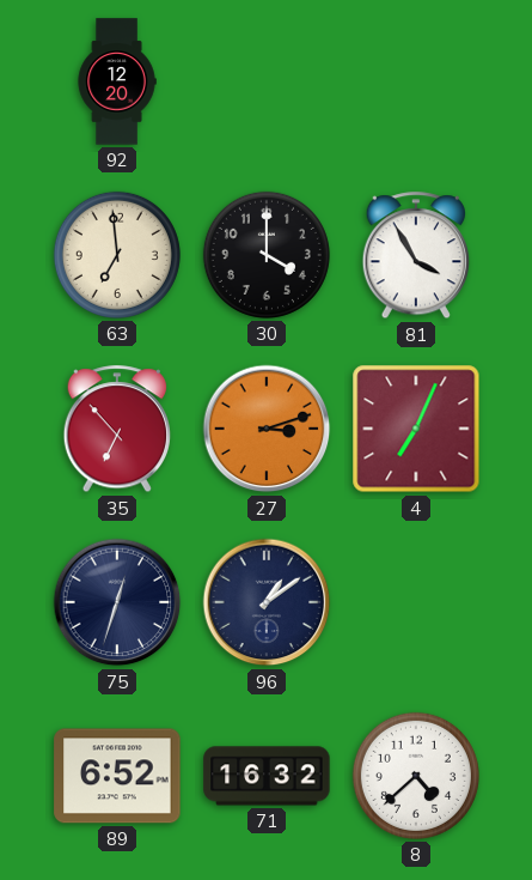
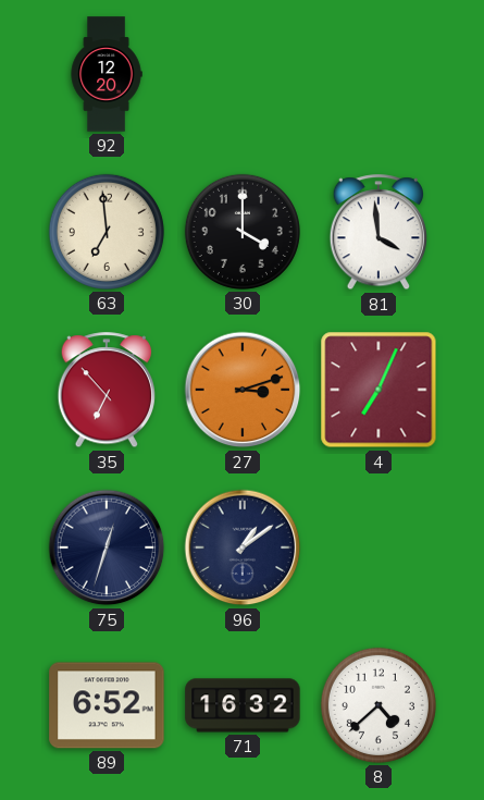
81: 3:55 -> 3:59
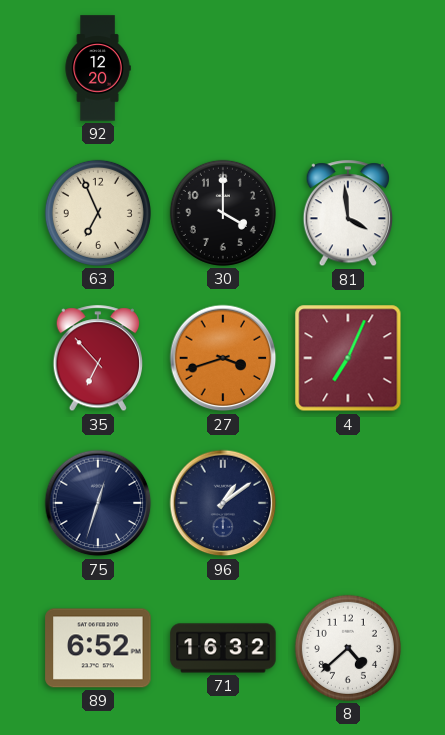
63: 6:59 -> 6:56
27: 3:12 -> 3:42
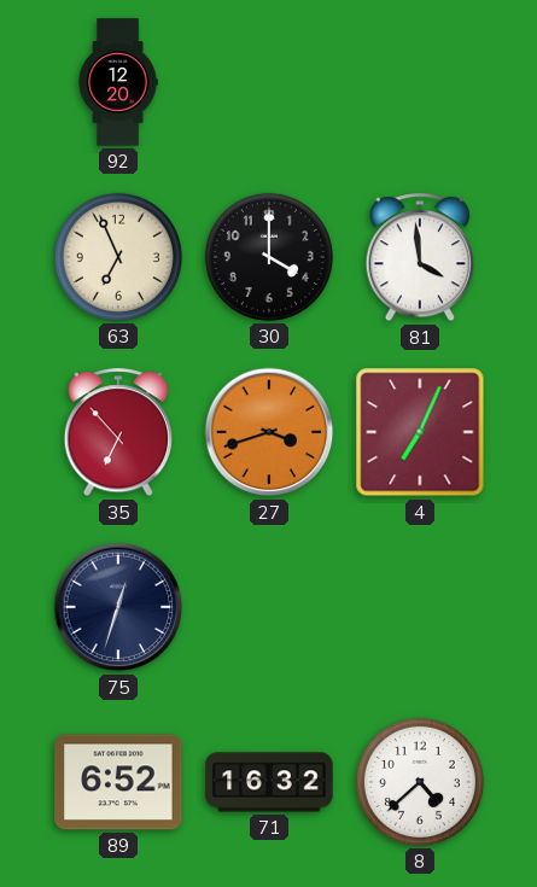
96: 1:09 -> none
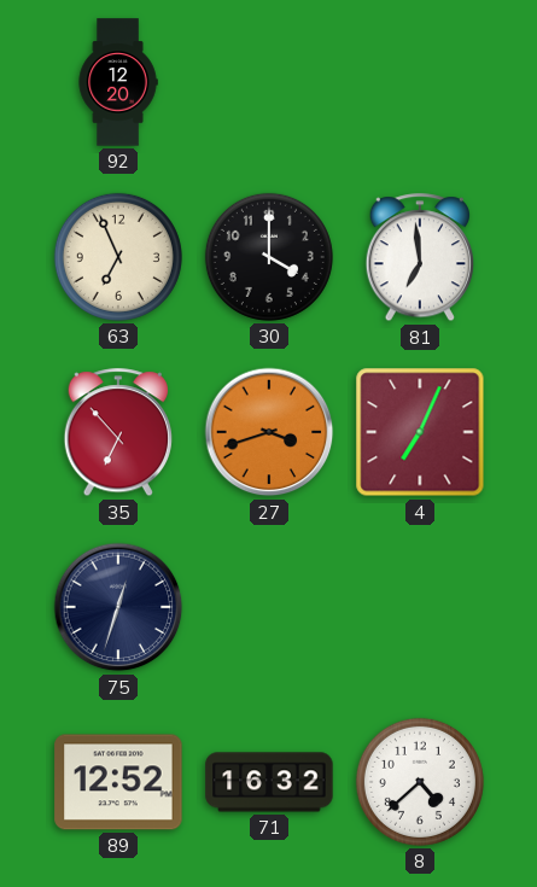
81: 3:59 -> 6:59
89: 6:52 -> 12:52
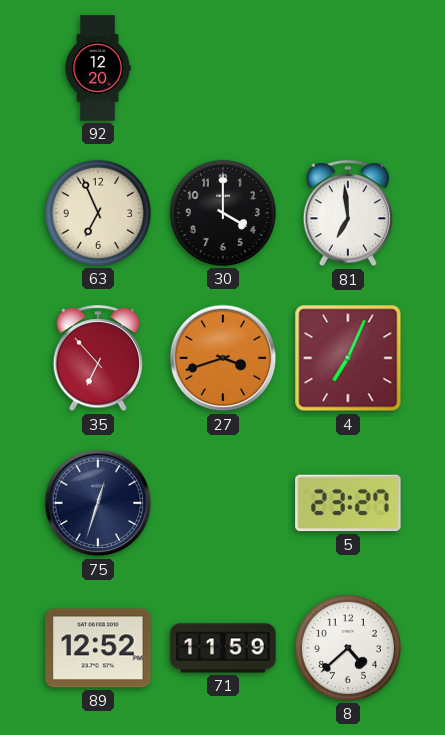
5: none -> 23:27
71: 16:32 -> 11:59
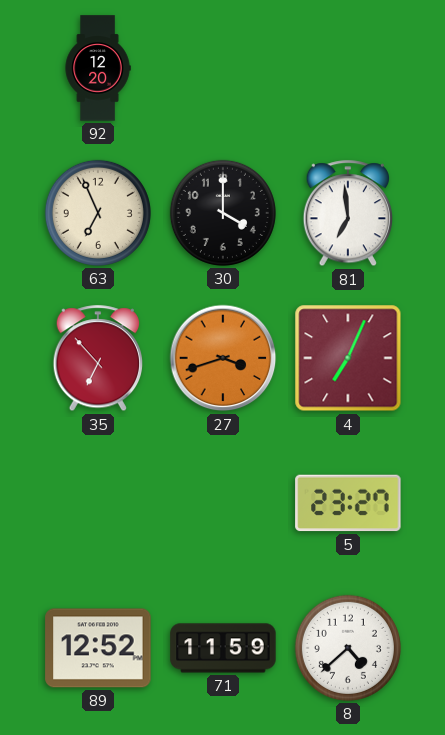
75: 12:33 -> none
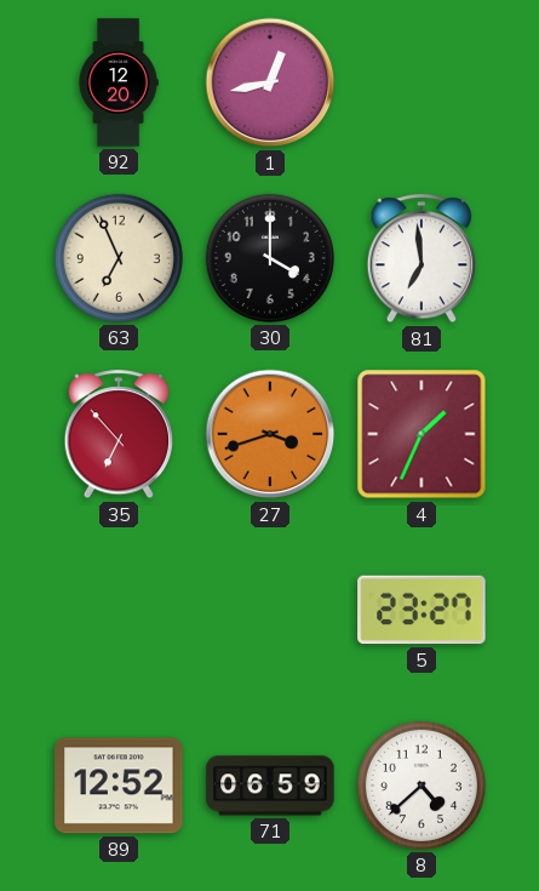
1: none -> 12:43
4: 7:04 -> 1:34
71: 11:59 -> 06:59
